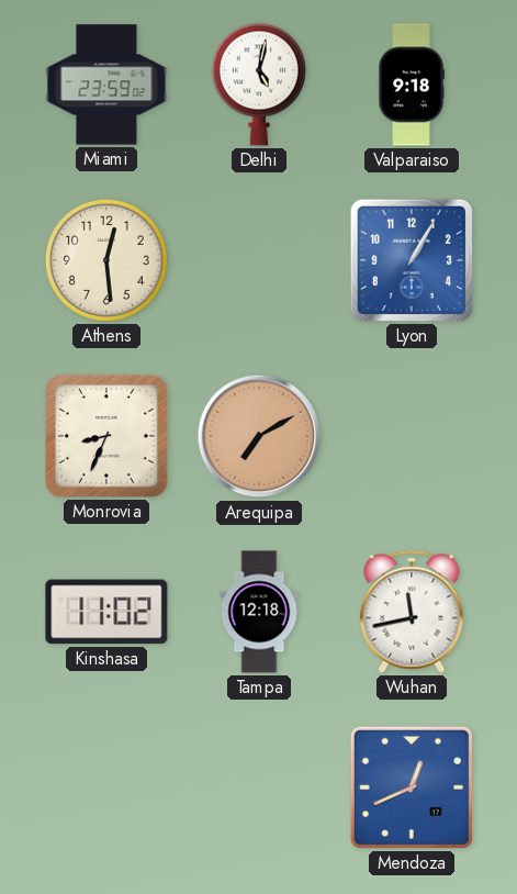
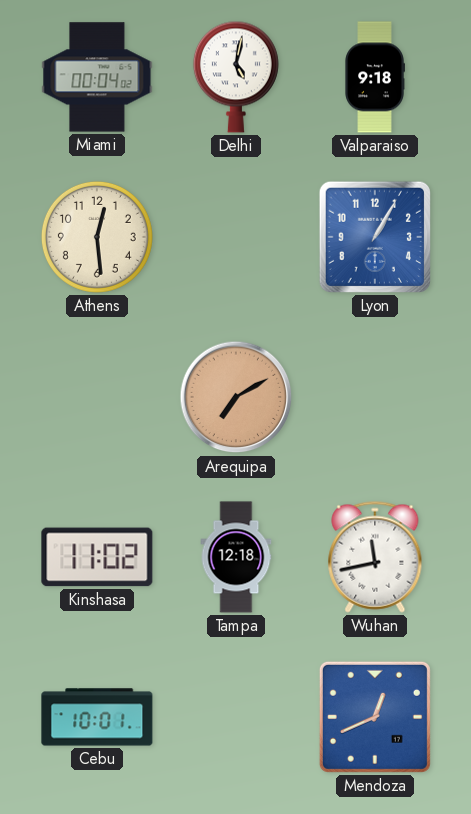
Miami: 23:59 -> 00:04
Monrovia: 8:34 -> none
Cebu: none -> 10:01
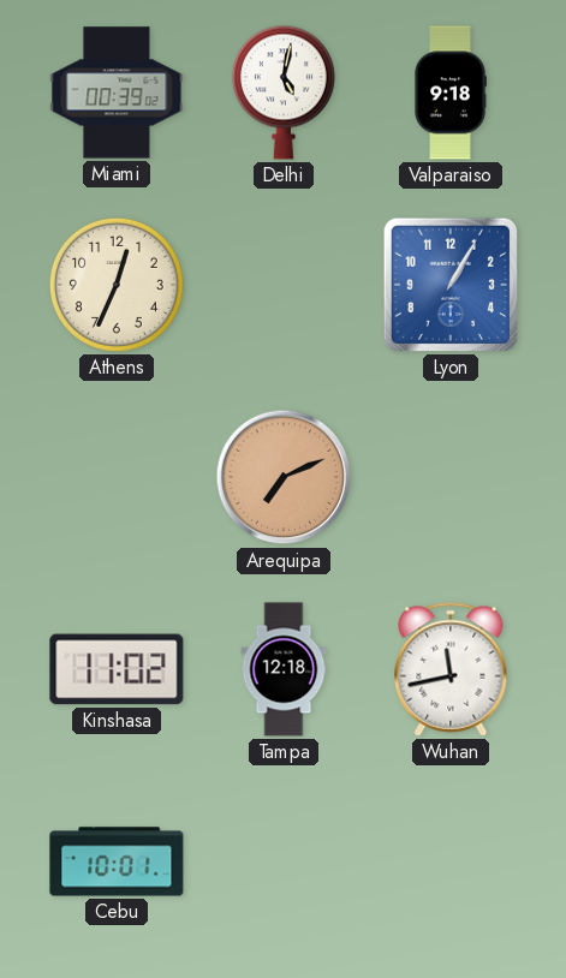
Miami: 00:04 -> 00:39
Athens: 12:29 -> 12:34
Arequipa: 7:10 -> 7:11
Mendoza: 12:41 -> none
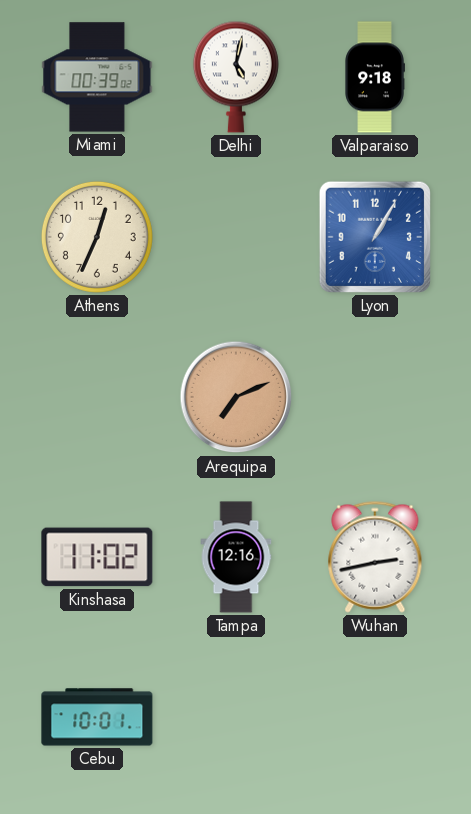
Tampa: 12:18 -> 12:16
Wuhan: 11:43 -> 2:43
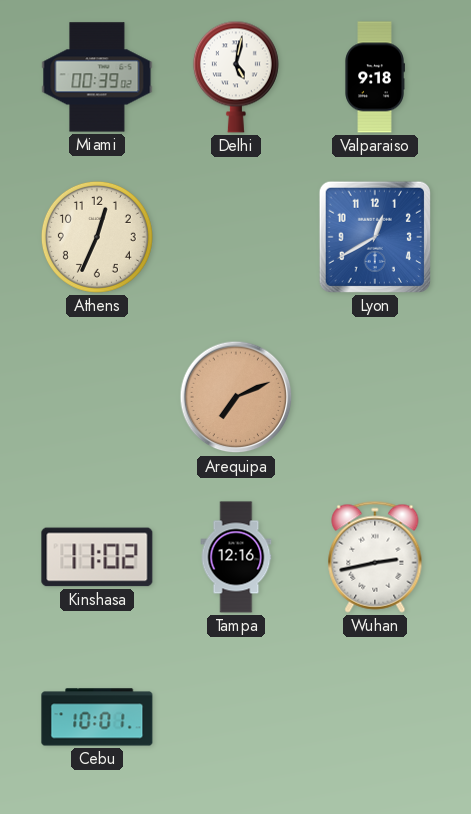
Lyon: 1:05 -> 12:40
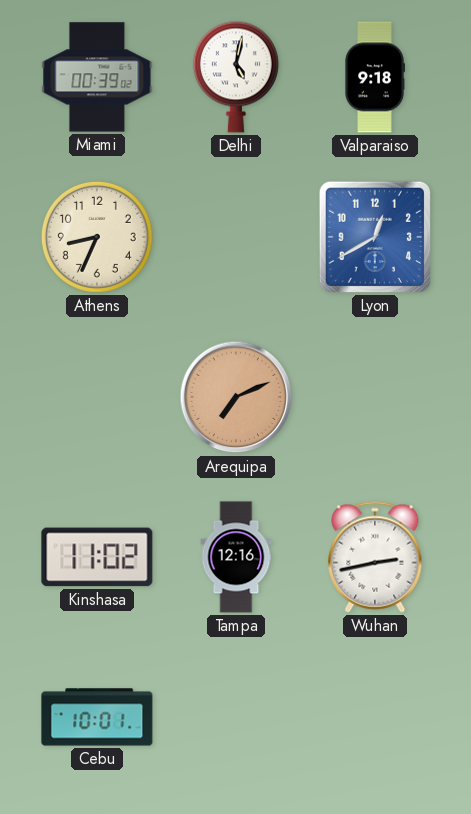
Athens: 12:34 -> 8:34
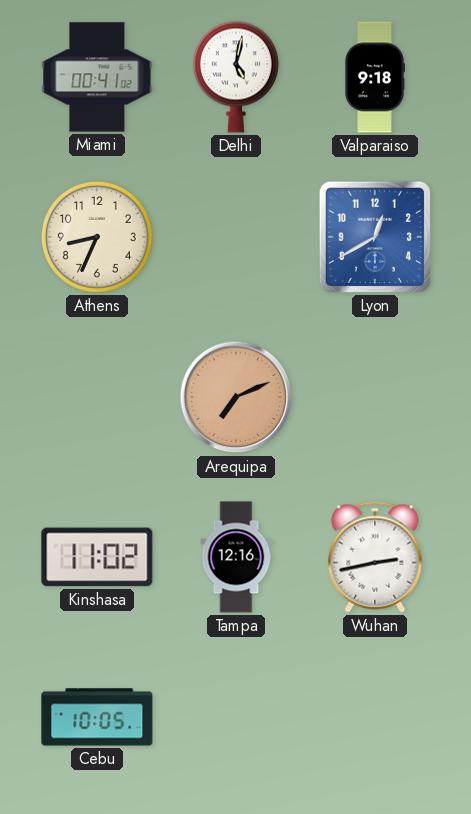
Miami: 00:39 -> 00:41
Cebu: 10:01 -> 10:05
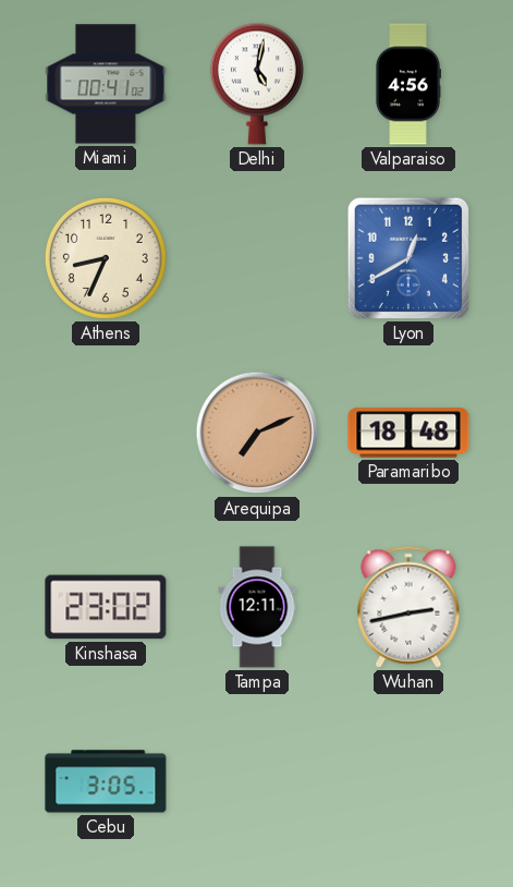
Valparaiso: 9:18 -> 4:56
Paramaribo: none -> 18:48
Kinshasa: 11:02 -> 23:02
Tampa: 12:16 -> 12:11
Cebu: 10:05 -> 3:05
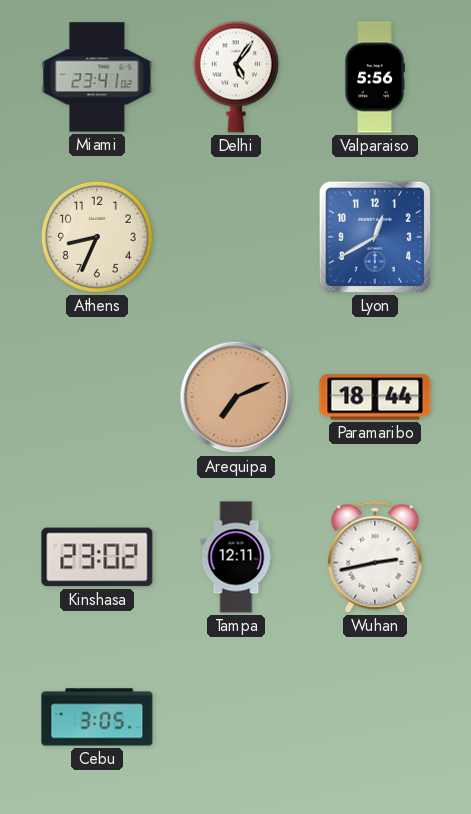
Miami: 00:41 -> 23:41
Delhi: 5:02 -> 5:06
Valparaiso: 4:56 -> 5:56
Paramaribo: 18:48 -> 18:44
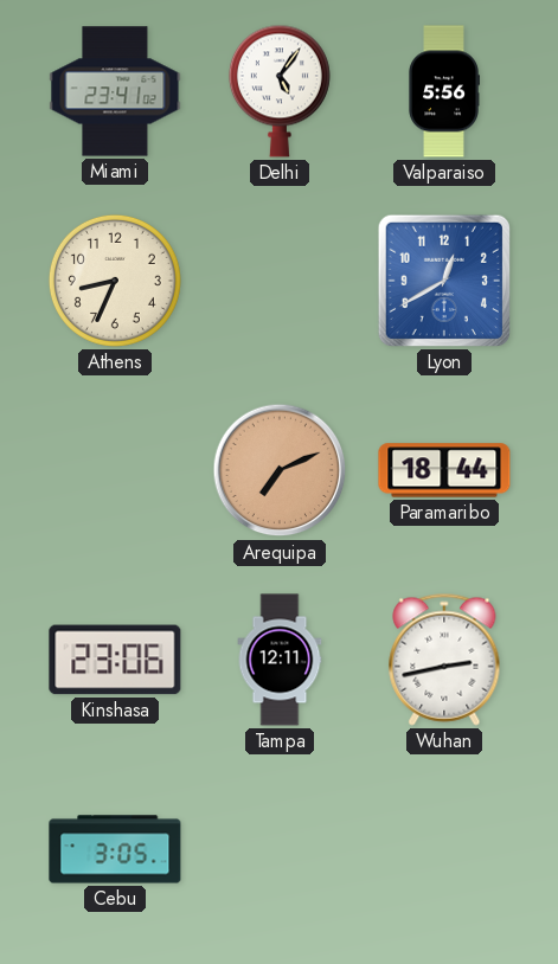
Kinshasa: 23:02 -> 23:06
